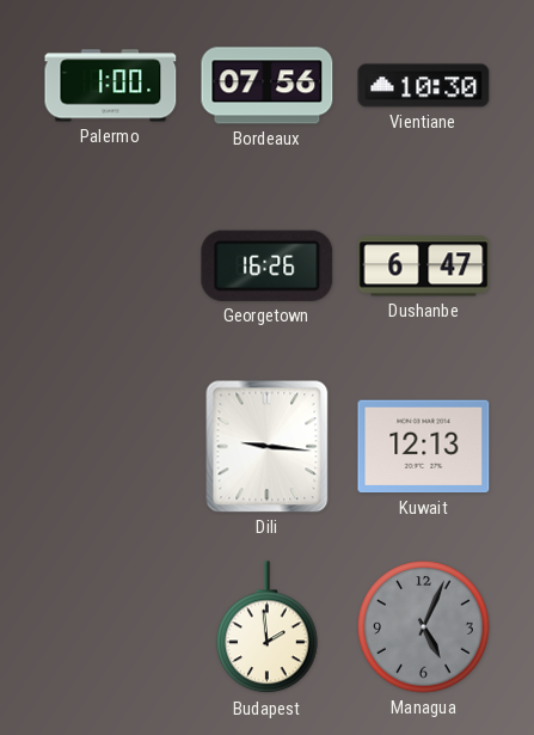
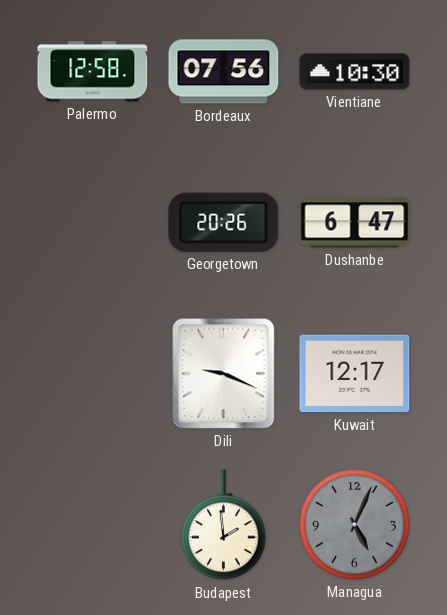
Palermo: 1:00 -> 12:58
Georgetown: 16:26 -> 20:26
Dili: 9:16 -> 9:19
Kuwait: 12:13 -> 12:17
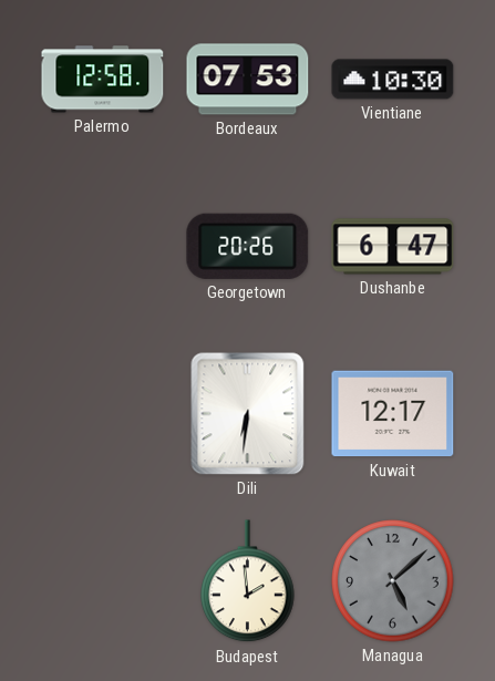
Bordeaux: 07:56 -> 07:53
Dili: 9:19 -> 6:31
Managua: 5:04 -> 5:08
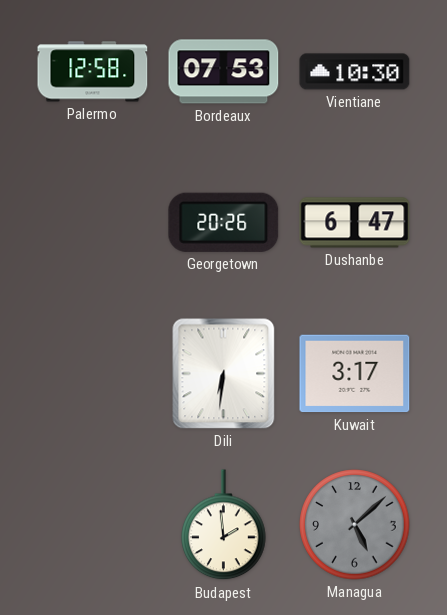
Kuwait: 12:17 -> 3:17
